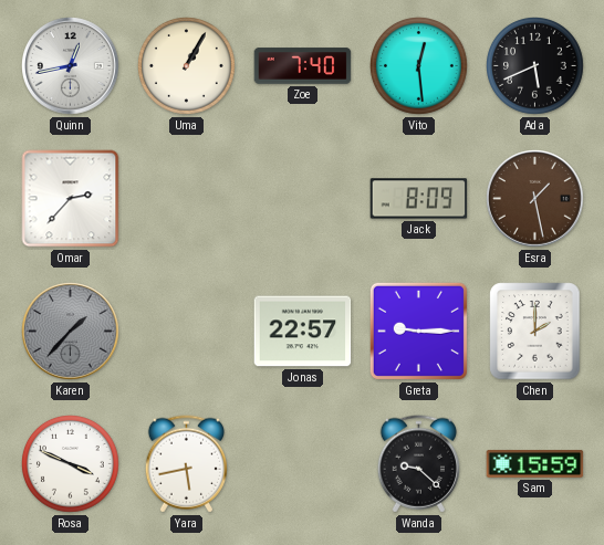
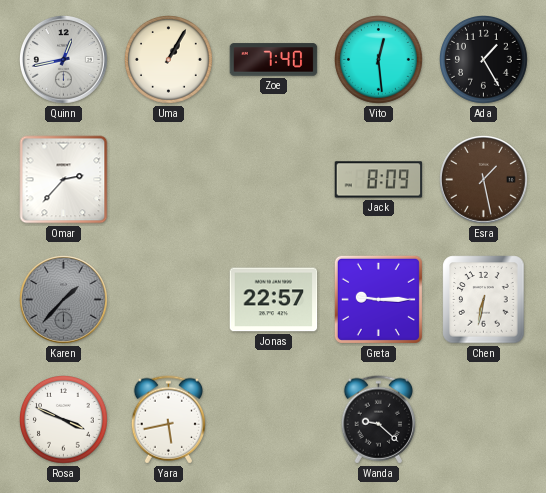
Ada: 5:41 -> 1:25
Chen: 2:00 -> 6:32
Sam: 15:59 -> none
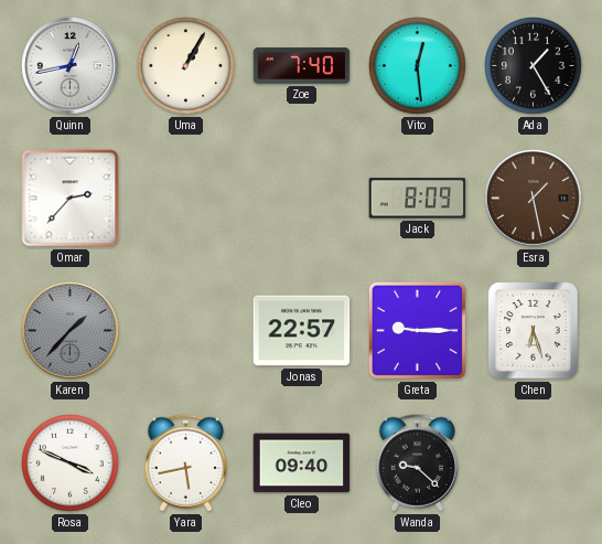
Chen: 6:32 -> 6:27
Cleo: none -> 09:40
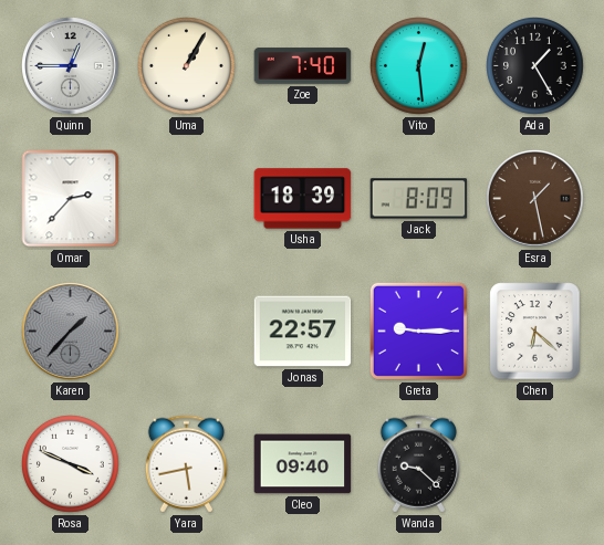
Quinn: 12:43 -> 12:45
Usha: none -> 18:39
Chen: 6:27 -> 6:22
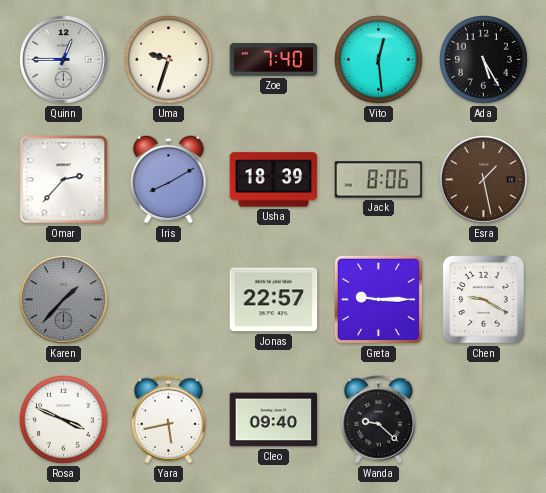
Uma: 1:05 -> 9:33
Ada: 1:25 -> 5:25
Iris: none -> 8:10
Jack: 8:09 -> 8:06
Chen: 6:22 -> 9:20
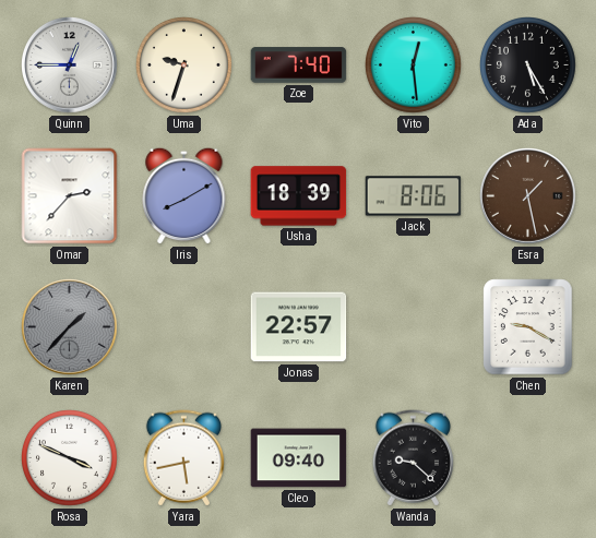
Greta: 9:15 -> none
